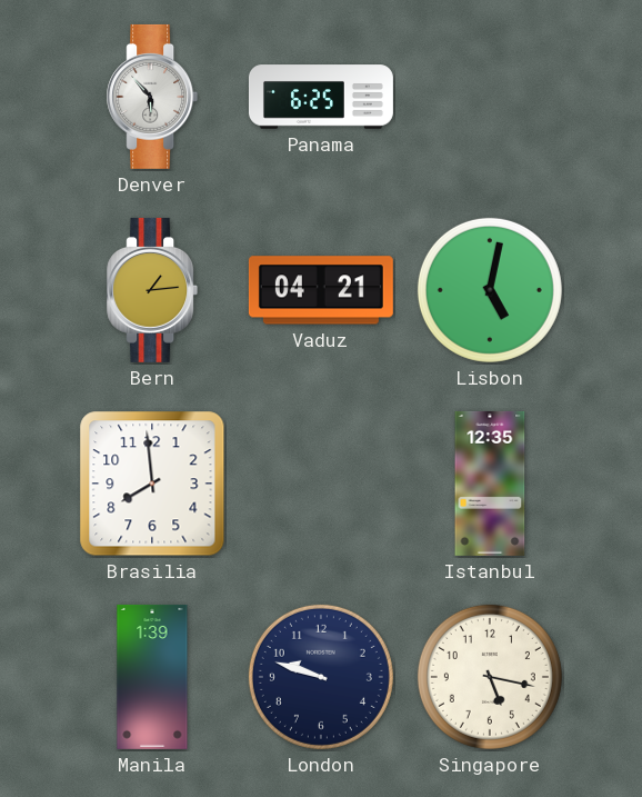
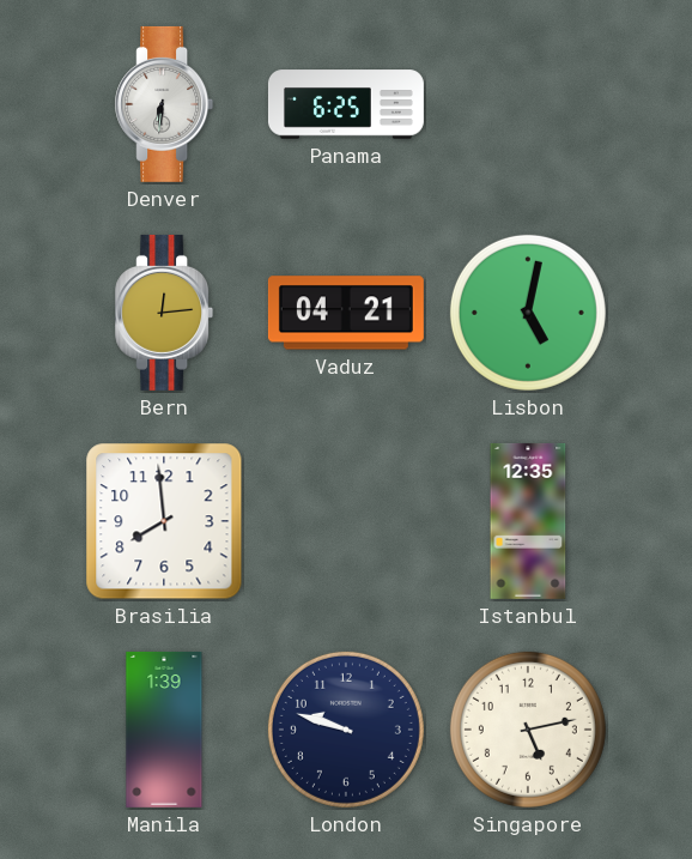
Denver: 5:53 -> 6:31
Bern: 1:14 -> 12:14
Singapore: 5:17 -> 5:13
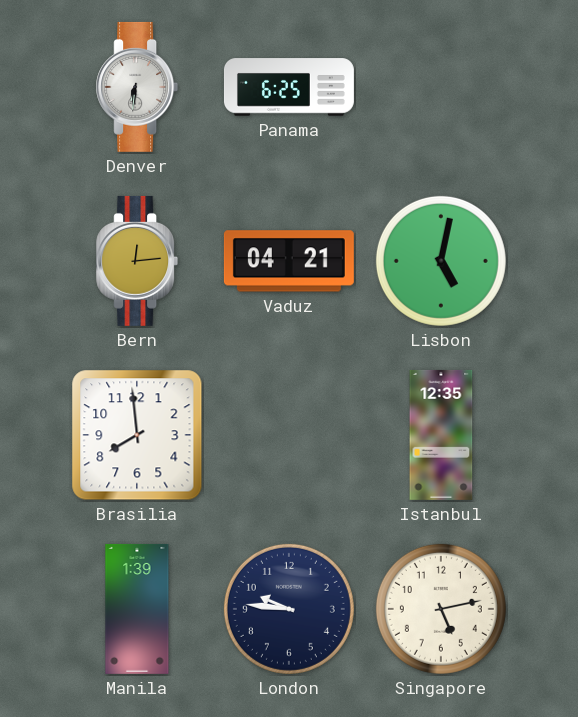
London: 9:48 -> 9:46
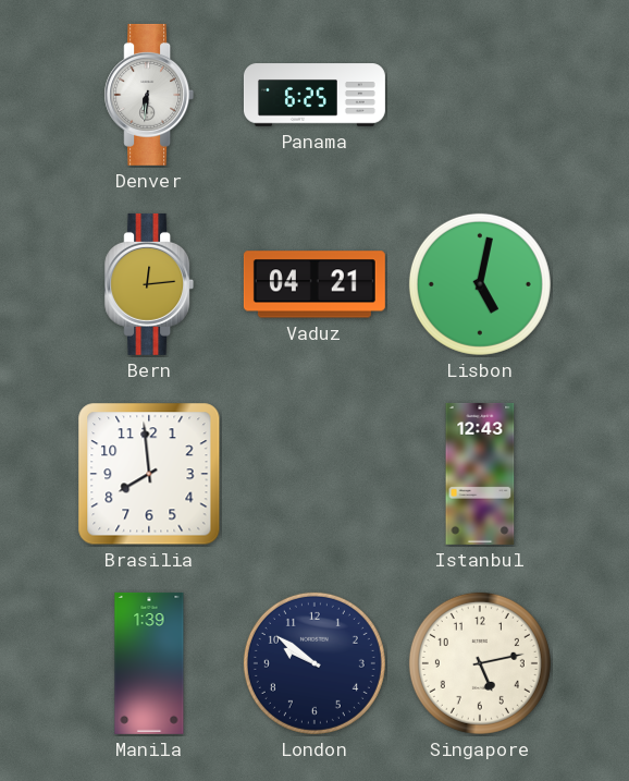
Istanbul: 12:35 -> 12:43
London: 9:46 -> 9:51
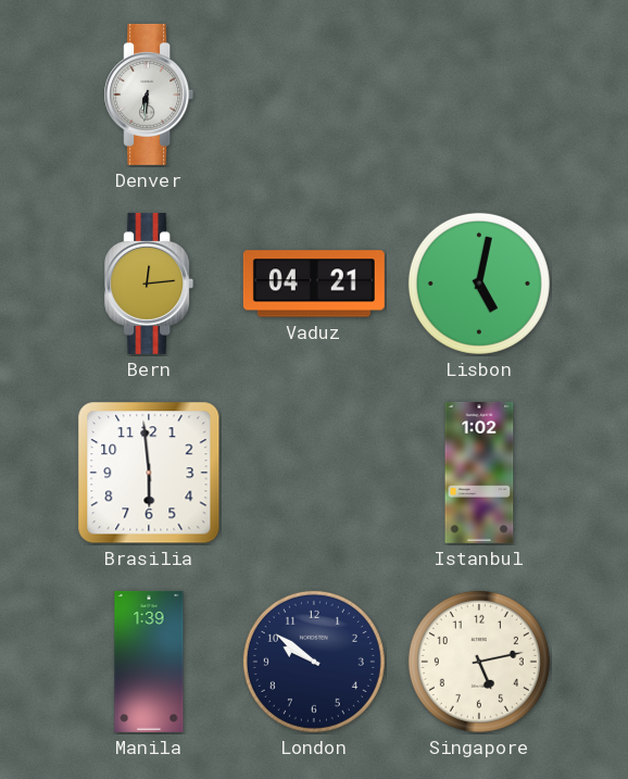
Panama: 6:25 -> none
Brasilia: 7:59 -> 5:59
Istanbul: 12:43 -> 1:02
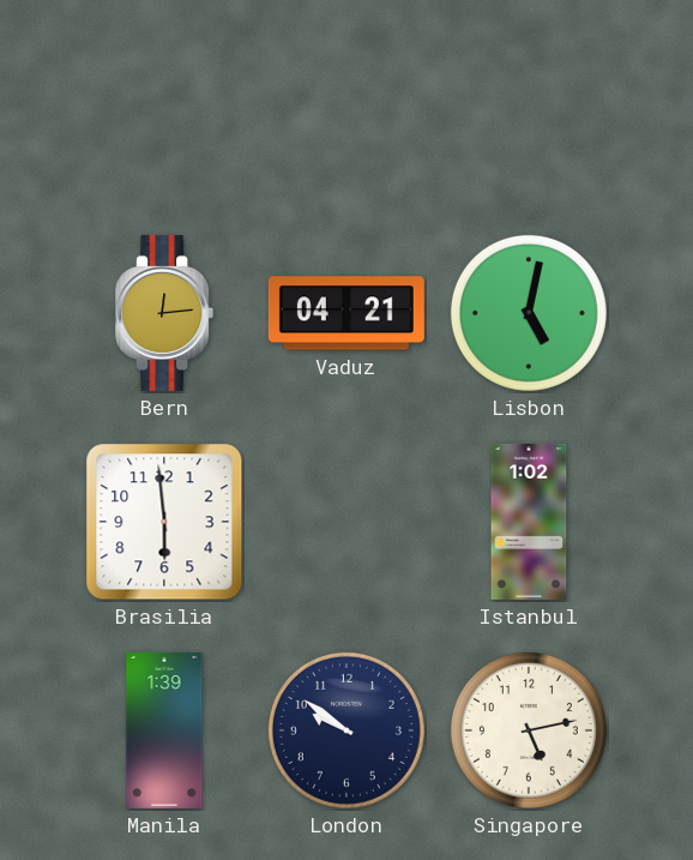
Denver: 6:31 -> none
